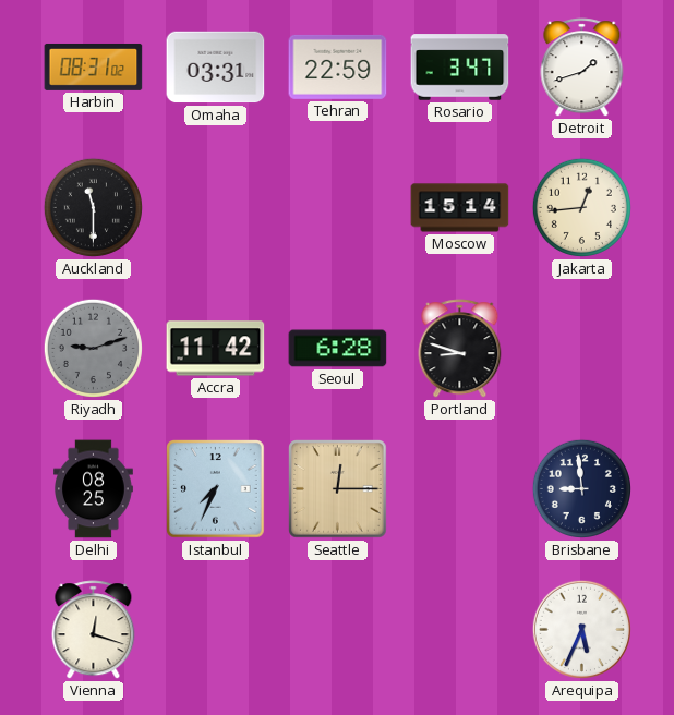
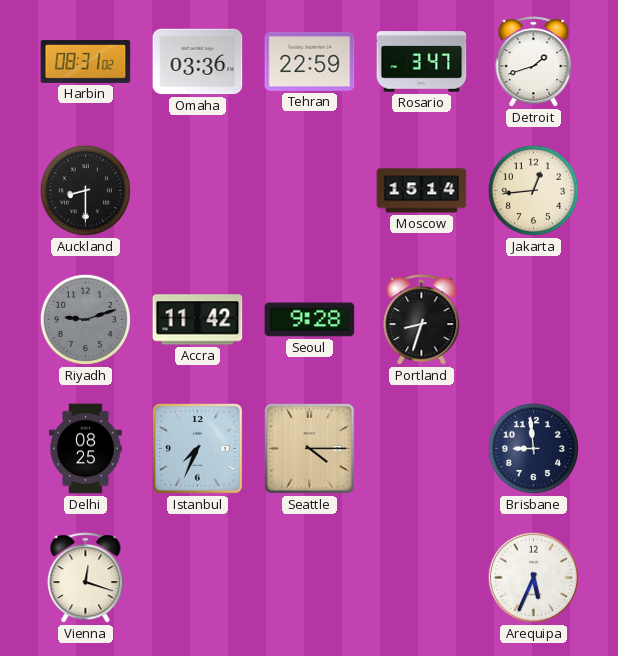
Omaha: 03:31 -> 03:36
Auckland: 11:30 -> 8:30
Seoul: 6:28 -> 9:28
Portland: 8:48 -> 8:33
Seattle: 12:15 -> 4:15
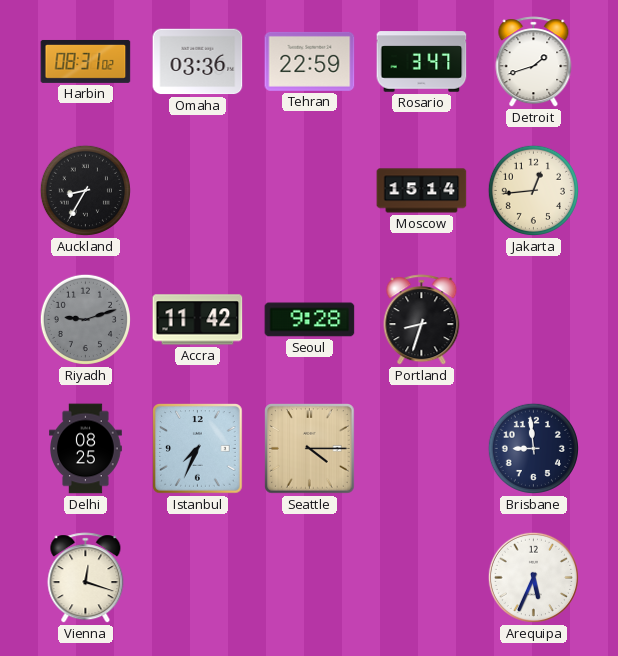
Auckland: 8:30 -> 8:35
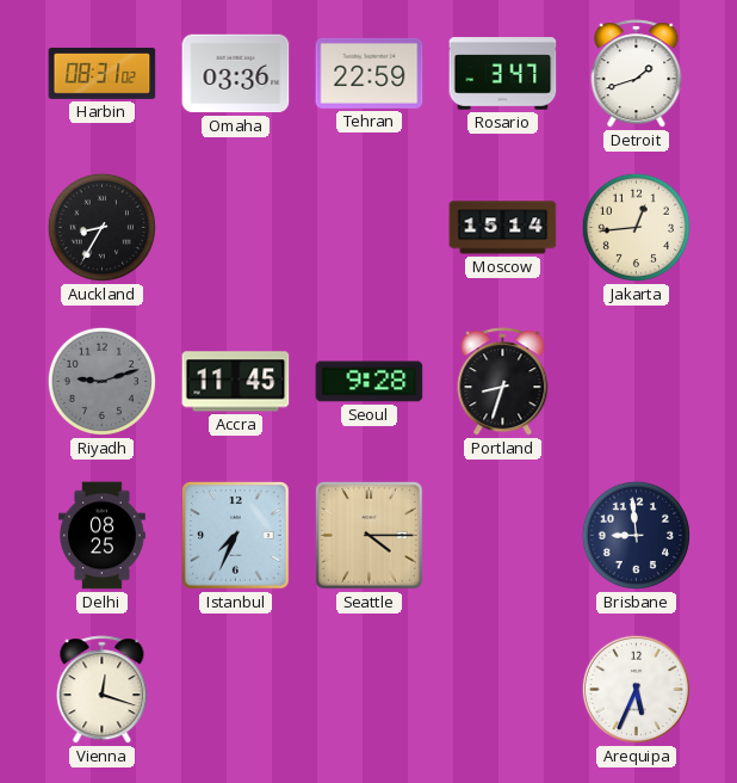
Accra: 11:42 -> 11:45
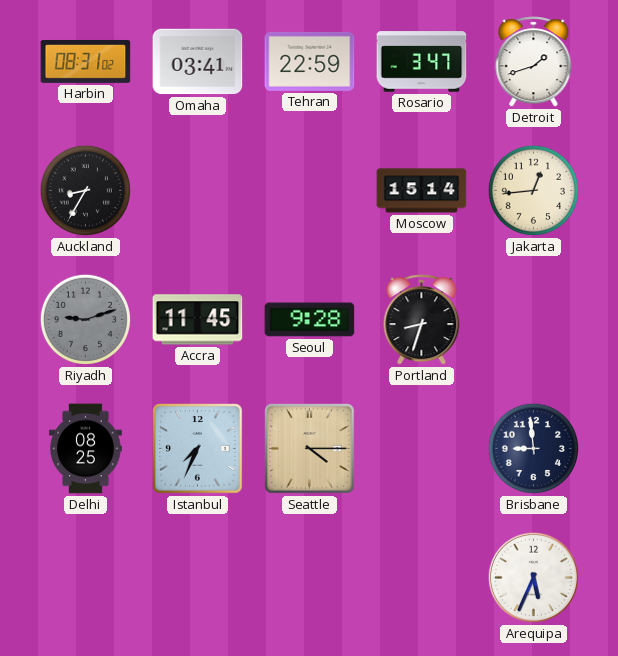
Omaha: 03:36 -> 03:41
Vienna: 12:18 -> none
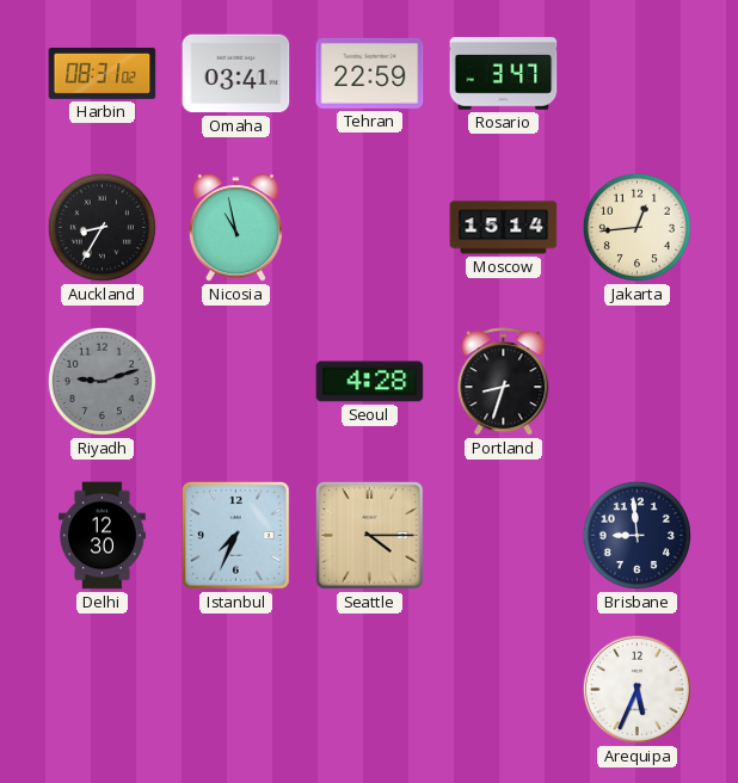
Detroit: 1:42 -> none
Nicosia: none -> 10:58
Accra: 11:45 -> none
Seoul: 9:28 -> 4:28
Delhi: 08:25 -> 12:30
